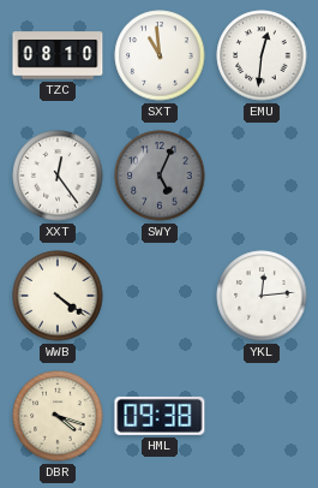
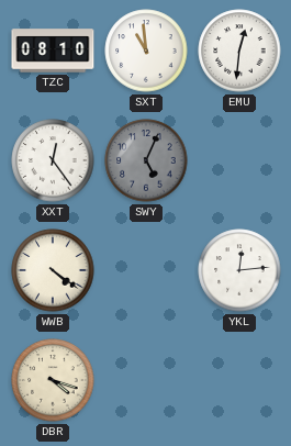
HML: 09:38 -> none
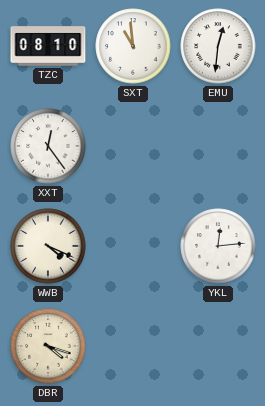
SWY: 5:04 -> none
WWB: 4:21 -> 4:19
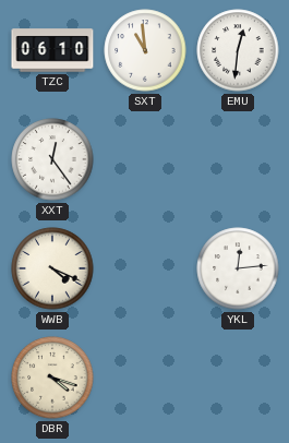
TZC: 08:10 -> 06:10
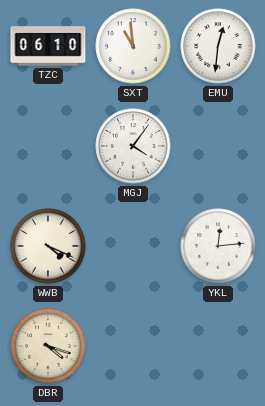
XXT: 12:24 -> none
MGJ: none -> 4:06
